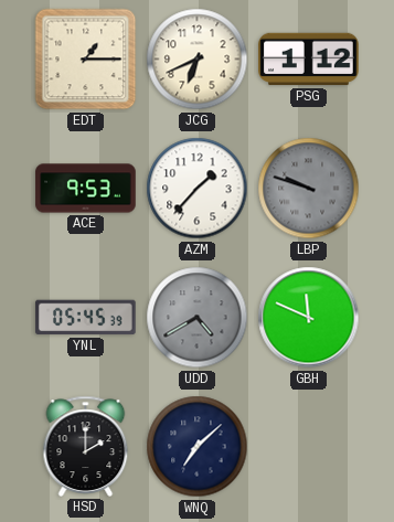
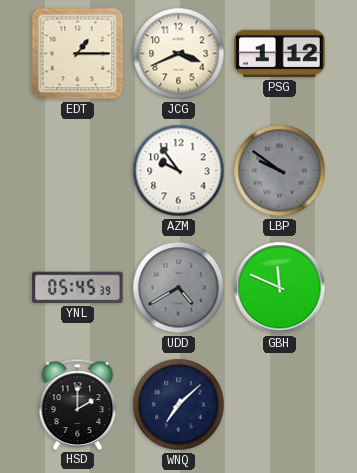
JCG: 6:41 -> 3:41
ACE: 9:53 -> none
AZM: 1:37 -> 9:54
LBP: 9:48 -> 9:51
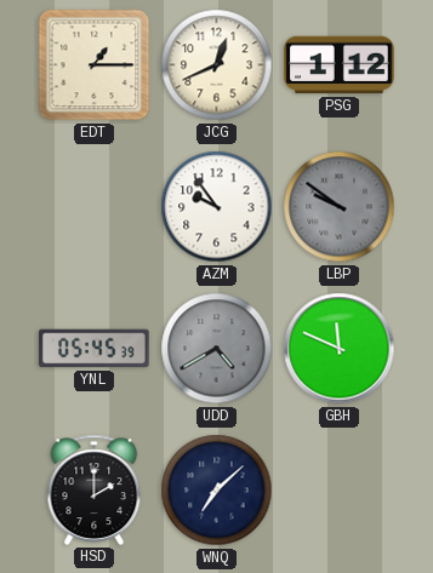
JCG: 3:41 -> 12:41
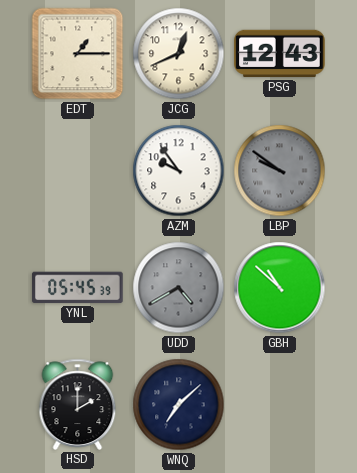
PSG: 1:12 -> 12:43
GBH: 11:49 -> 10:52
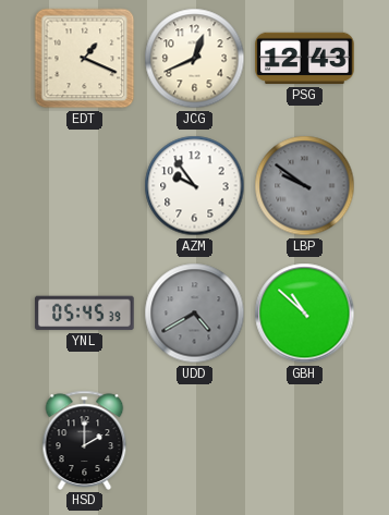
EDT: 1:15 -> 1:19
WNQ: 7:08 -> none
